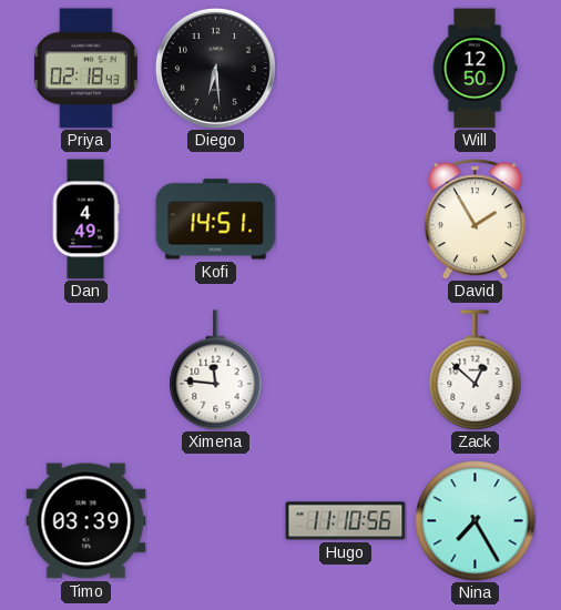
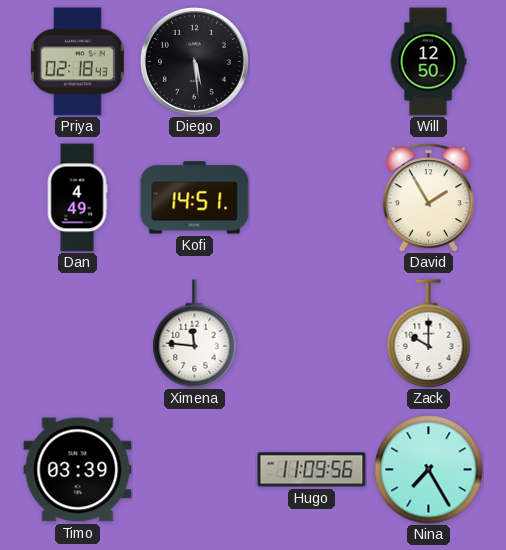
Diego: 6:29 -> 5:29
Zack: 12:52 -> 10:00
Hugo: 11:10 -> 11:09
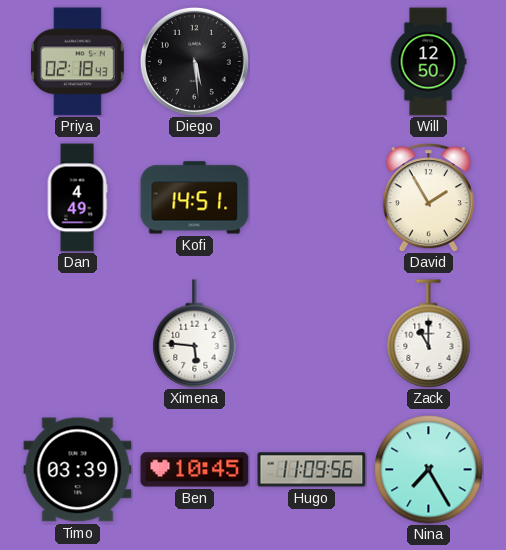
Ximena: 11:46 -> 5:46
Zack: 10:00 -> 11:00
Ben: none -> 10:45
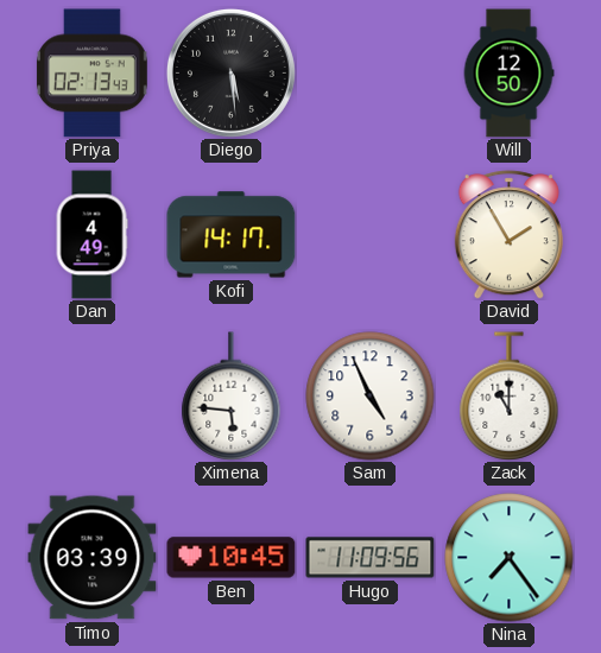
Priya: 02:18 -> 02:13
Kofi: 14:51 -> 14:17
Sam: none -> 4:56
Nina: 7:25 -> 7:24
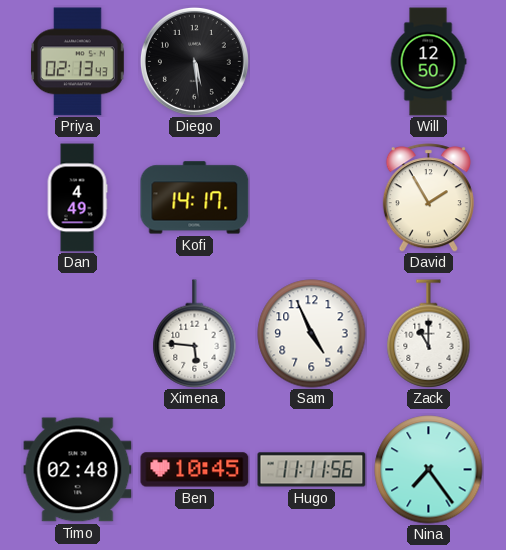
Timo: 03:39 -> 02:48
Hugo: 11:09 -> 11:11
